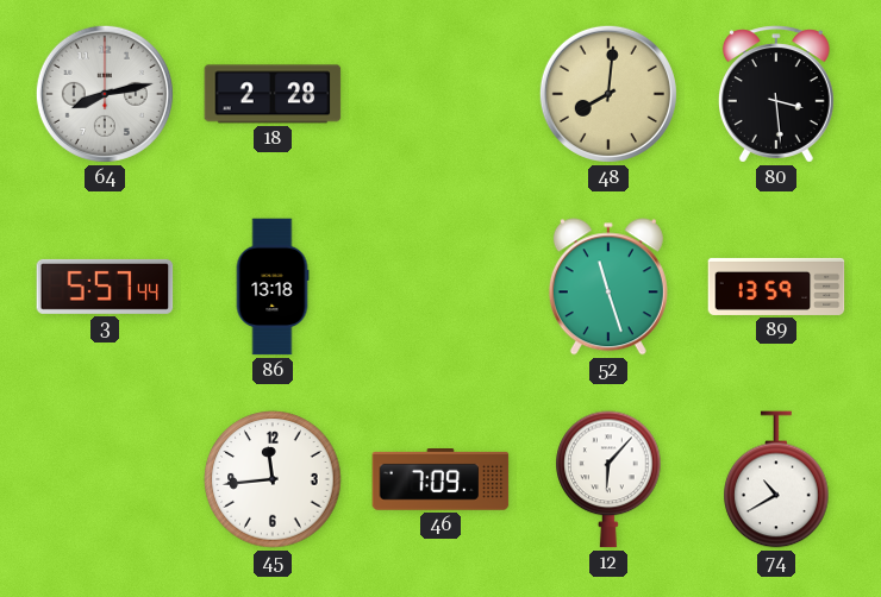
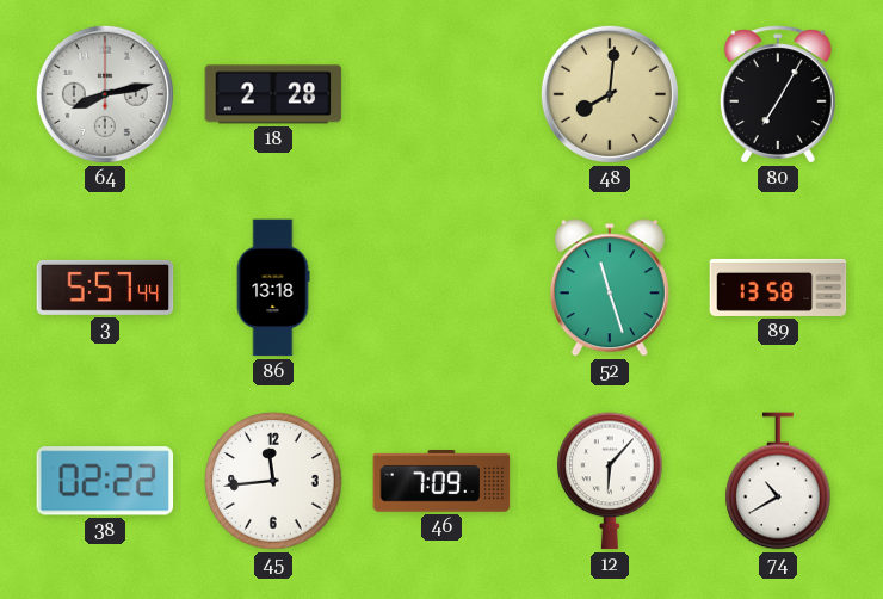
80: 3:29 -> 7:05
89: 13:59 -> 13:58
38: none -> 02:22
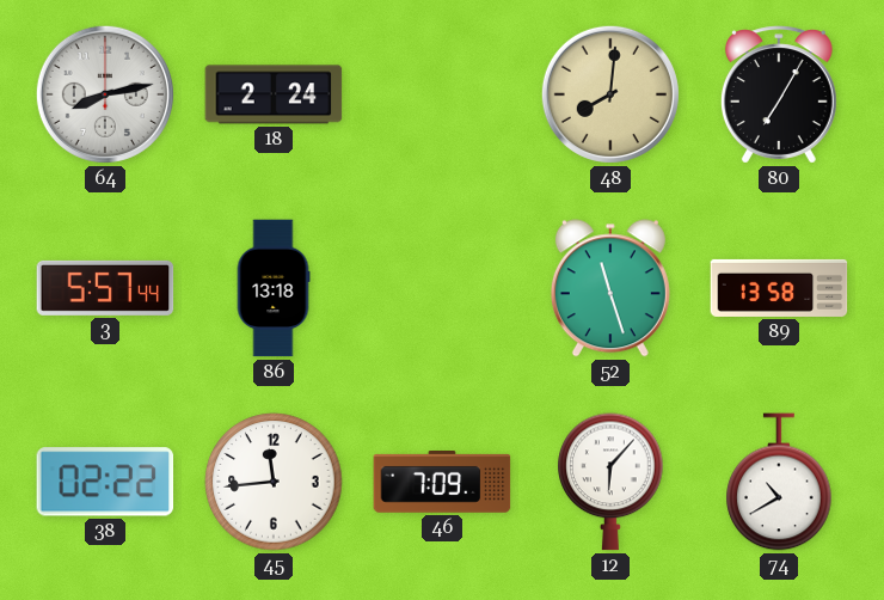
18: 2:28 -> 2:24
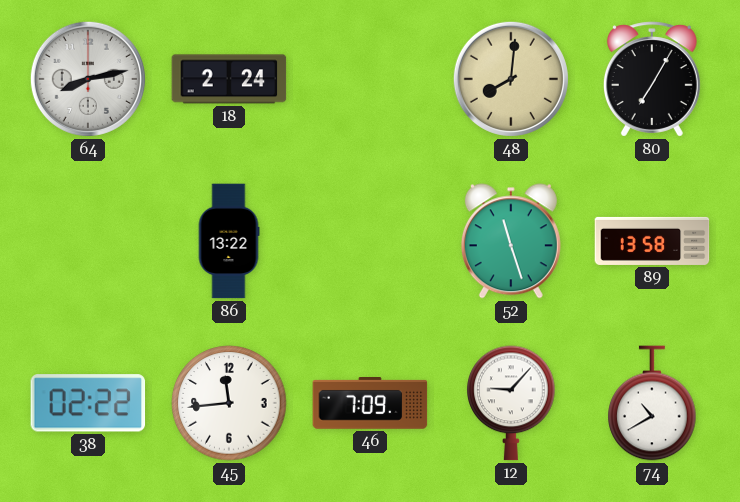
3: 5:57 -> none
86: 13:18 -> 13:22
12: 6:07 -> 9:07
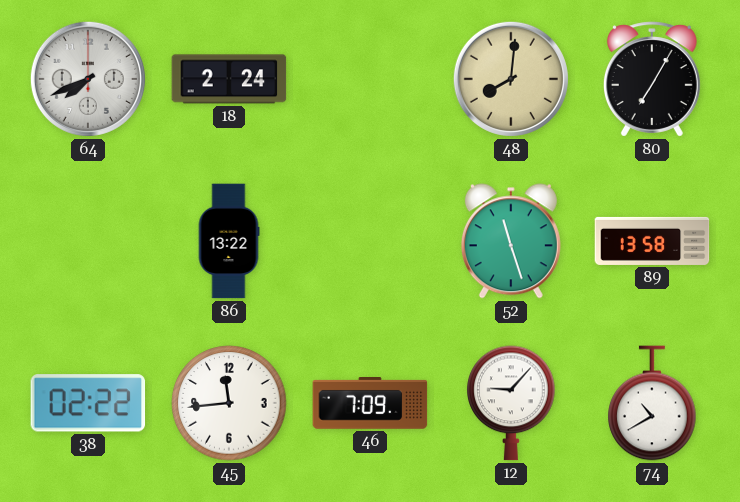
64: 8:13 -> 7:41
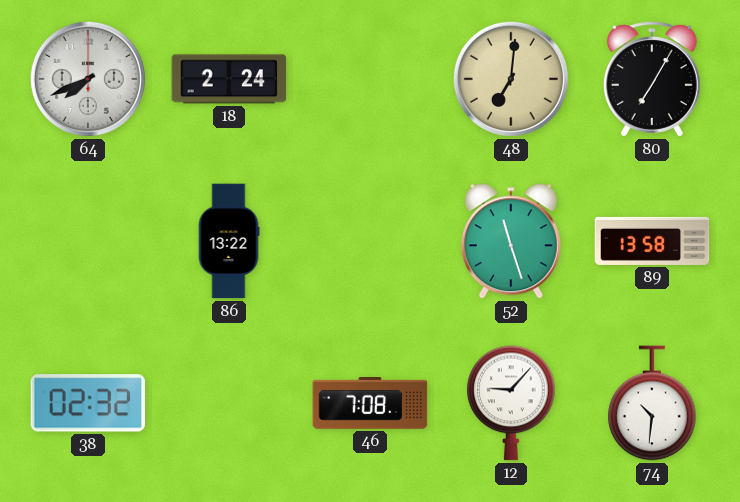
48: 8:01 -> 7:01
38: 02:22 -> 02:32
45: 11:44 -> none
46: 7:09 -> 7:08
74: 10:40 -> 10:31
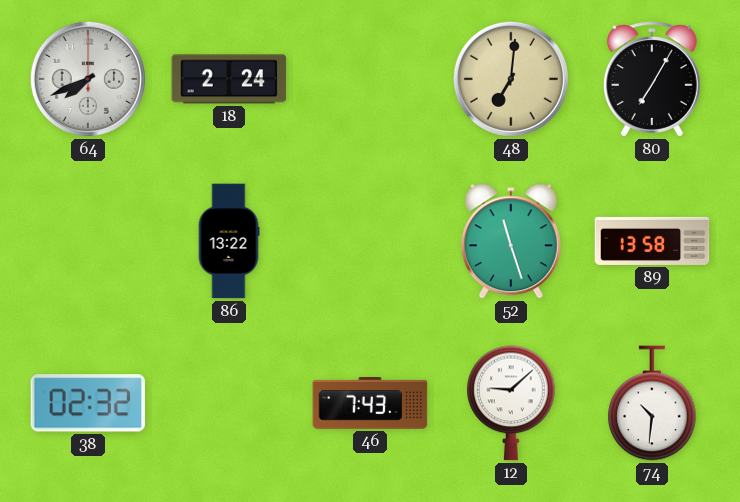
46: 7:08 -> 7:43
12: 9:07 -> 9:08
